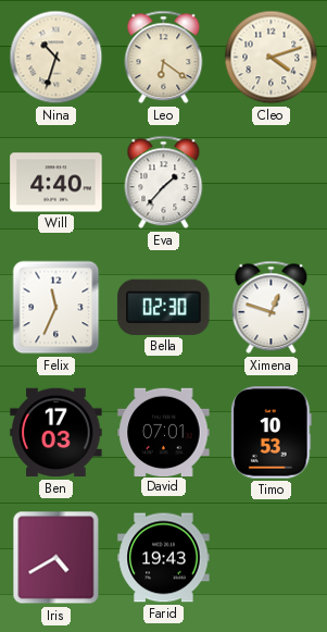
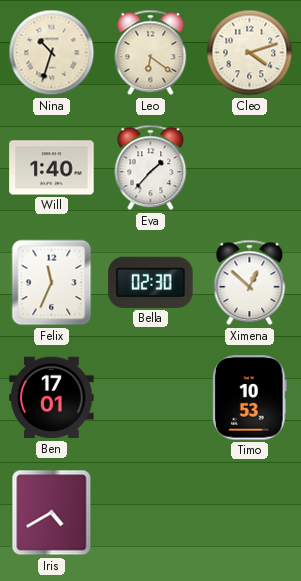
Will: 4:40 -> 1:40
Ximena: 12:48 -> 12:52
Ben: 17:03 -> 17:01
David: 07:01 -> none
Farid: 19:43 -> none
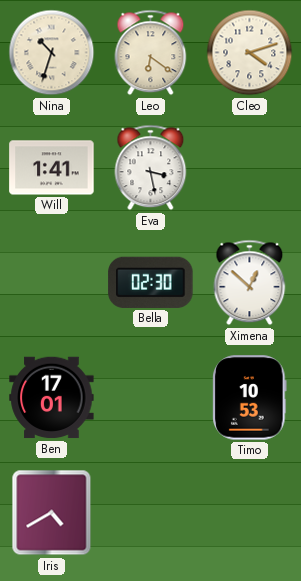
Will: 1:40 -> 1:41
Eva: 1:37 -> 3:28
Felix: 11:34 -> none
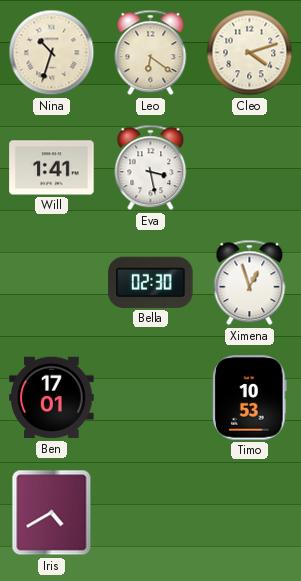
Ximena: 12:52 -> 12:57
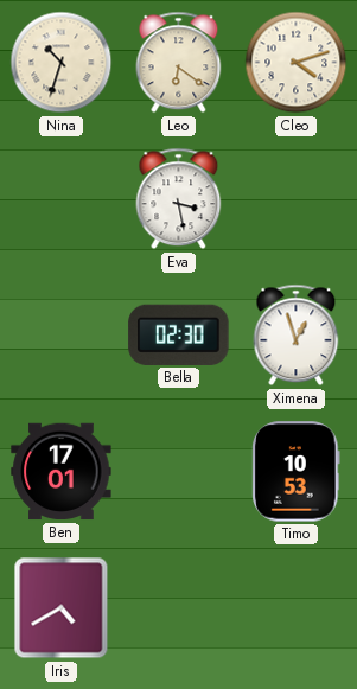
Will: 1:41 -> none
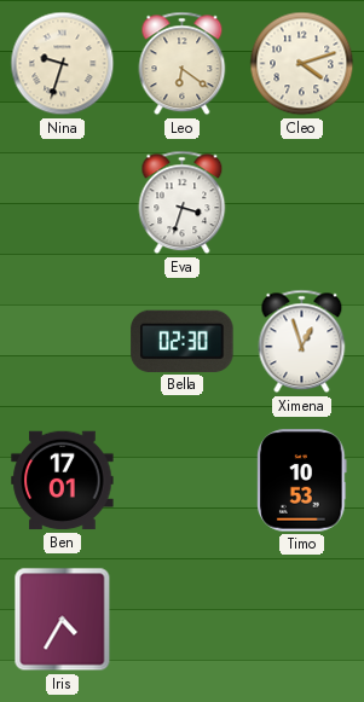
Nina: 10:33 -> 9:33
Eva: 3:28 -> 3:33
Iris: 4:40 -> 4:35
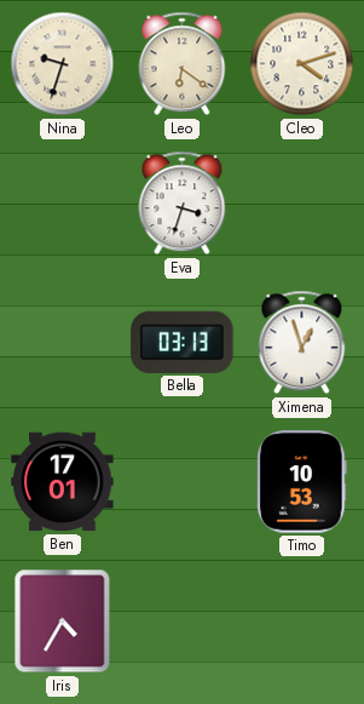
Bella: 02:30 -> 03:13
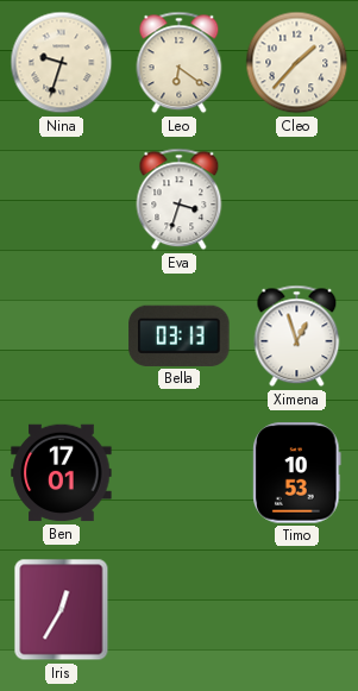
Cleo: 4:12 -> 1:37
Iris: 4:35 -> 12:35
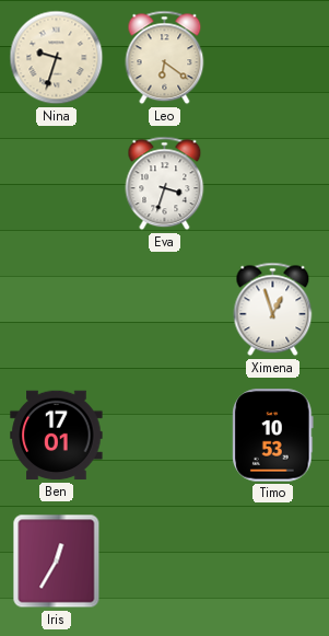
Cleo: 1:37 -> none
Bella: 03:13 -> none
